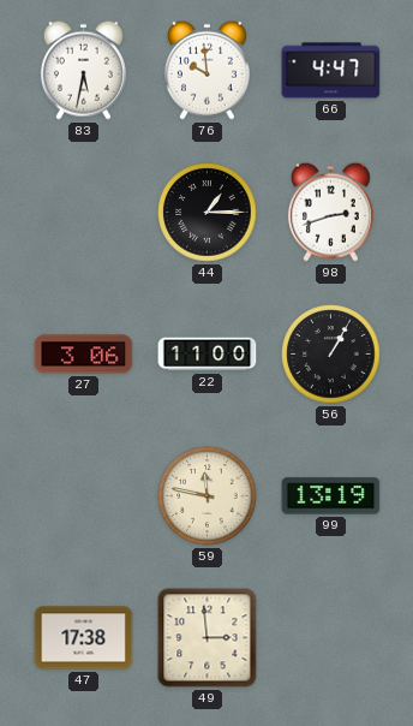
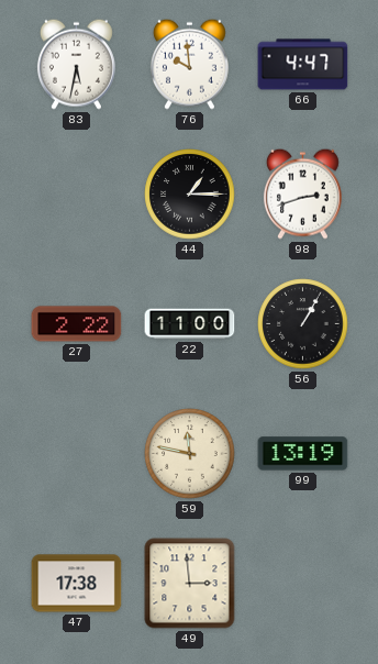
27: 3:06 -> 2:22
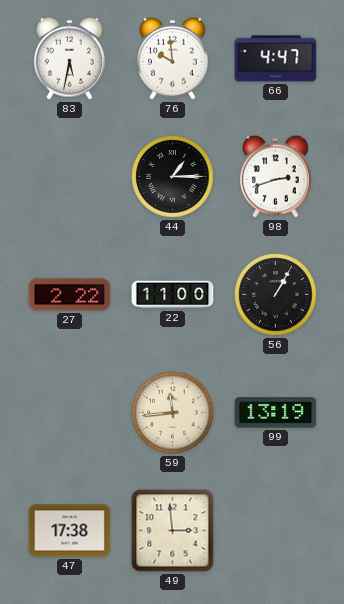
59: 11:47 -> 11:44
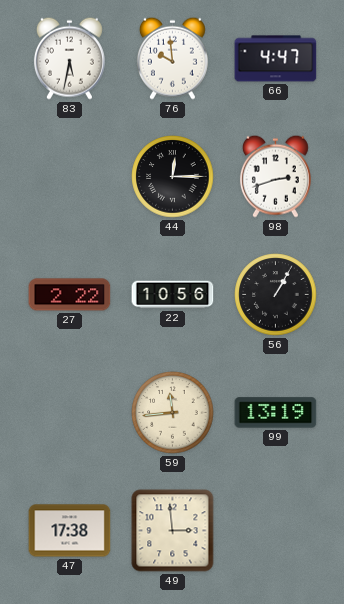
44: 1:15 -> 12:15
22: 11:00 -> 10:56
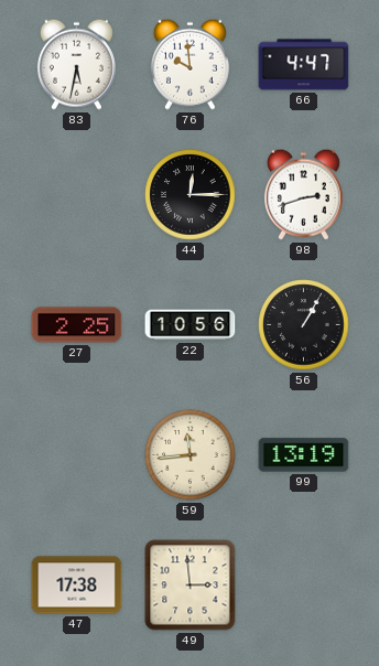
27: 2:22 -> 2:25
